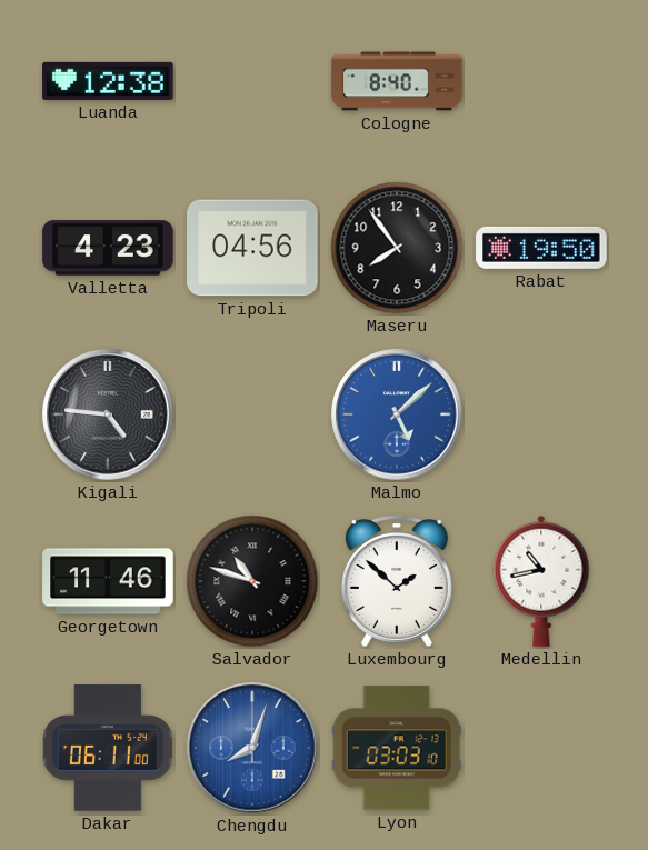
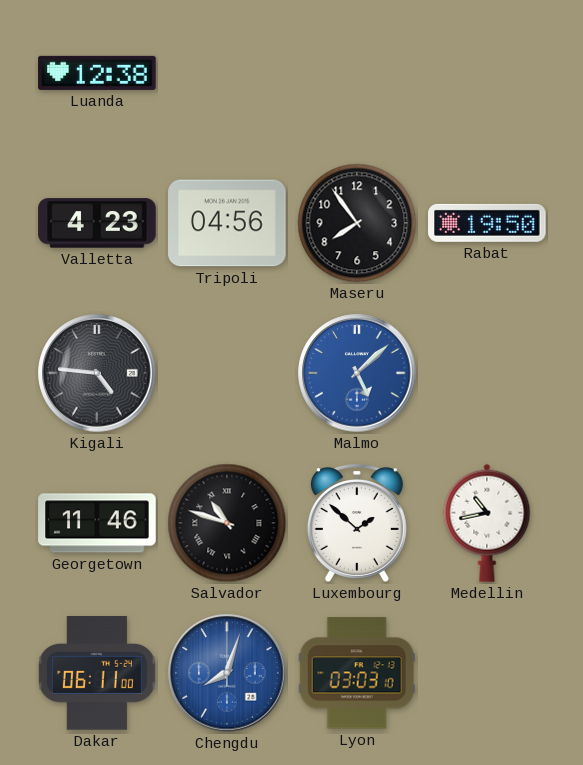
Cologne: 8:40 -> none
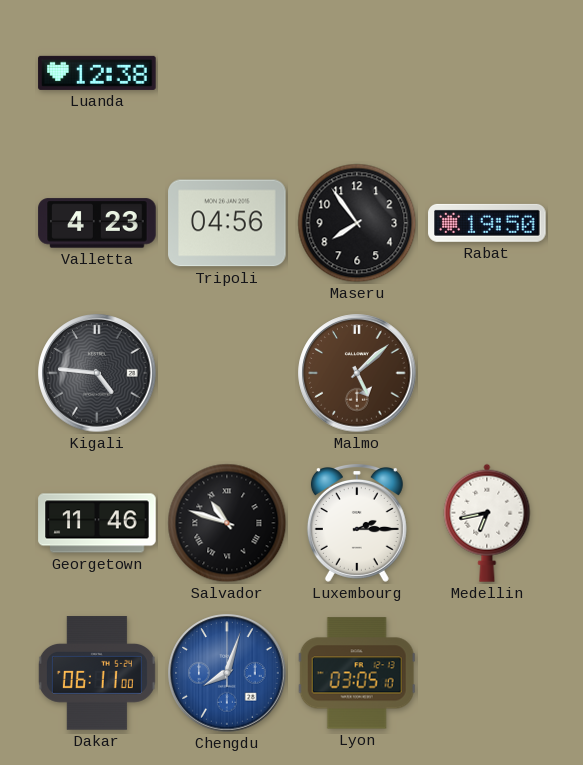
Malmo dial: blue -> brown
Luxembourg: 1:52 -> 2:15
Medellin: 10:43 -> 6:43
Lyon: 03:03 -> 03:05
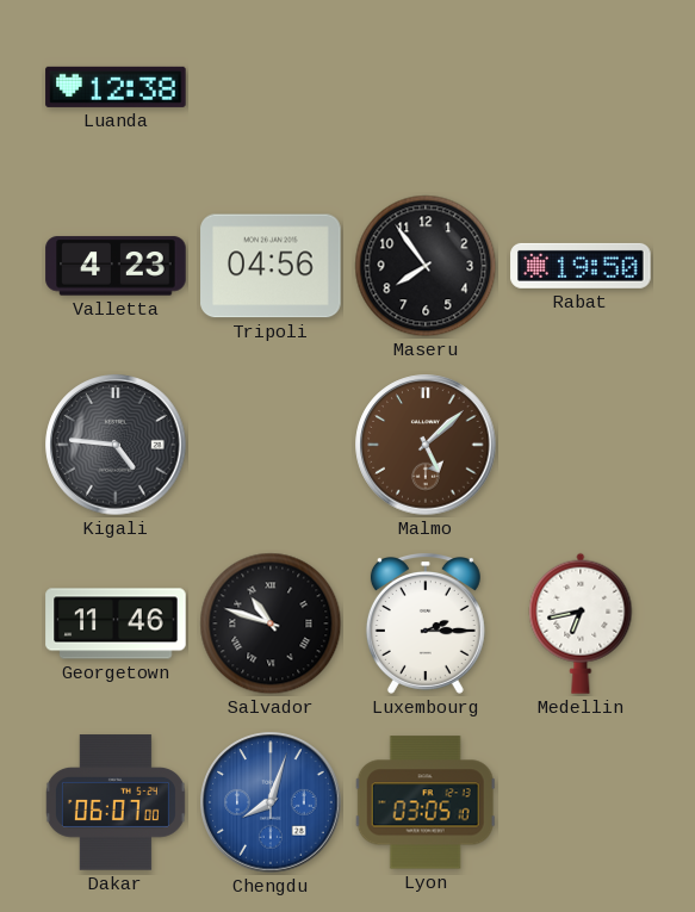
Dakar: 06:11 -> 06:07
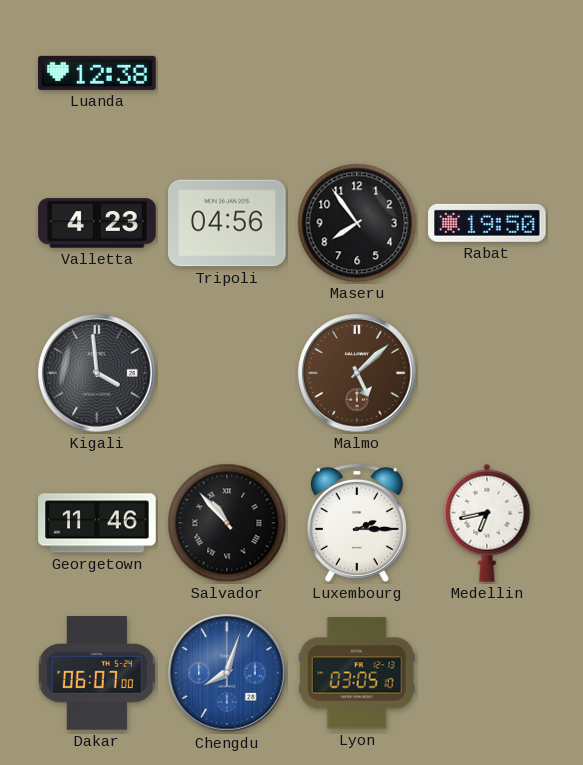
Kigali: 4:46 -> 3:59
Salvador: 10:48 -> 10:53
